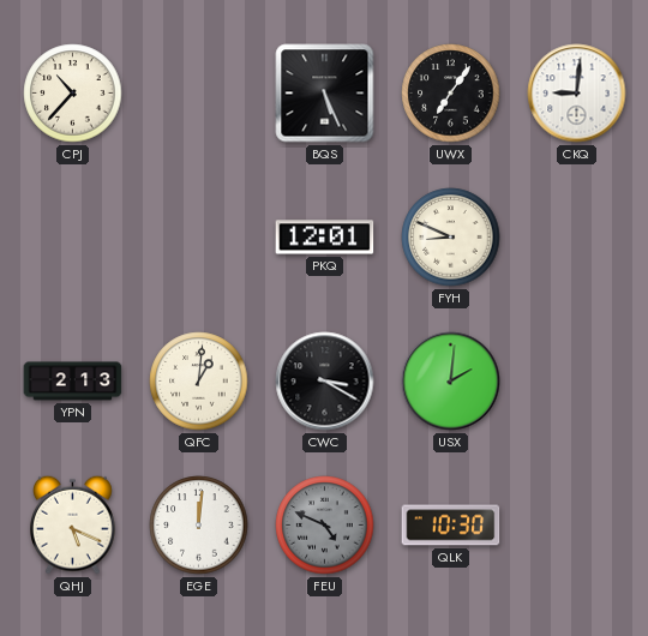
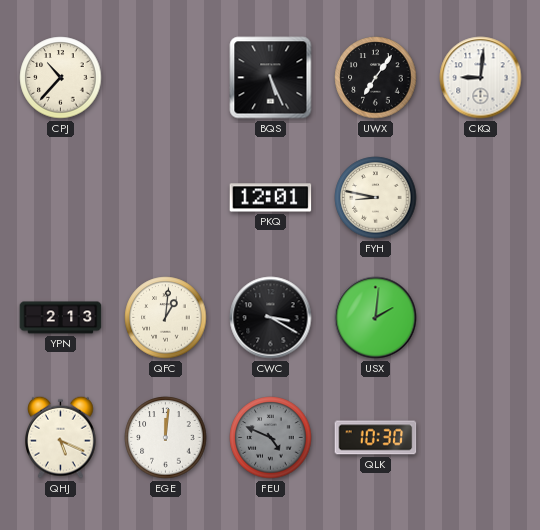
FYH: 8:49 -> 8:47
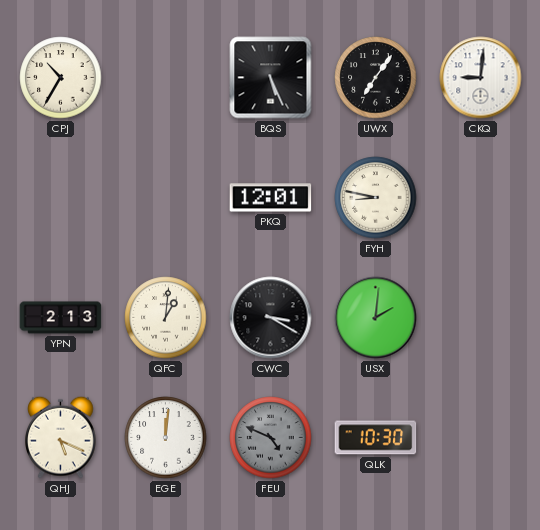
CPJ: 10:37 -> 10:35
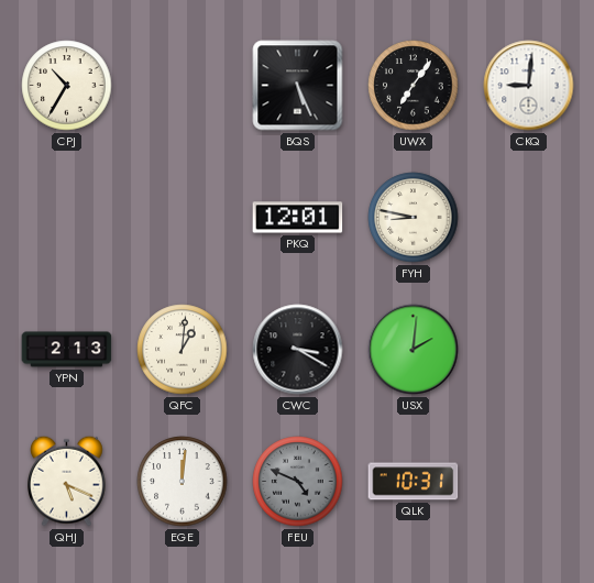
QLK: 10:30 -> 10:31
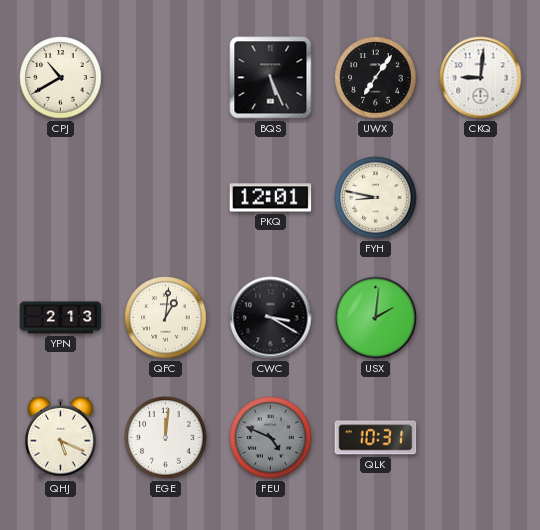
CPJ: 10:35 -> 10:40
